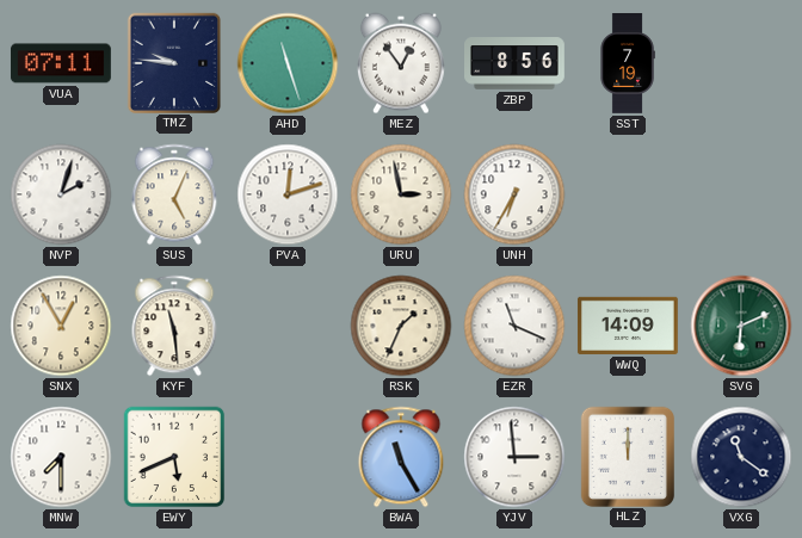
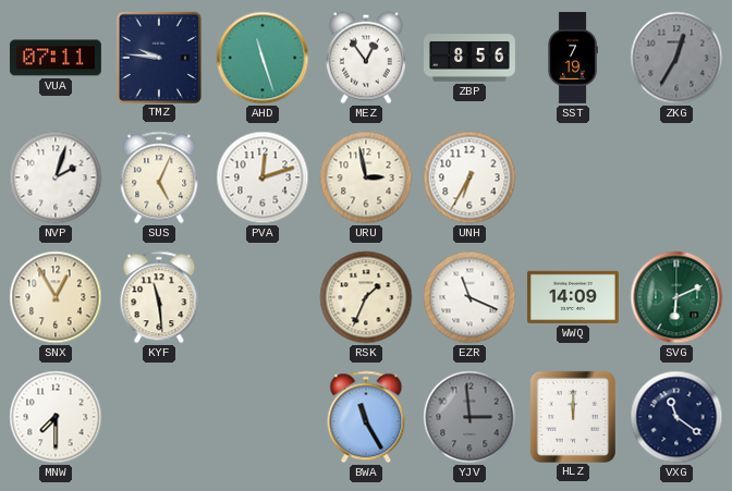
ZKG: none -> 12:35
EWY: 5:41 -> none
YJV dial: white -> grey
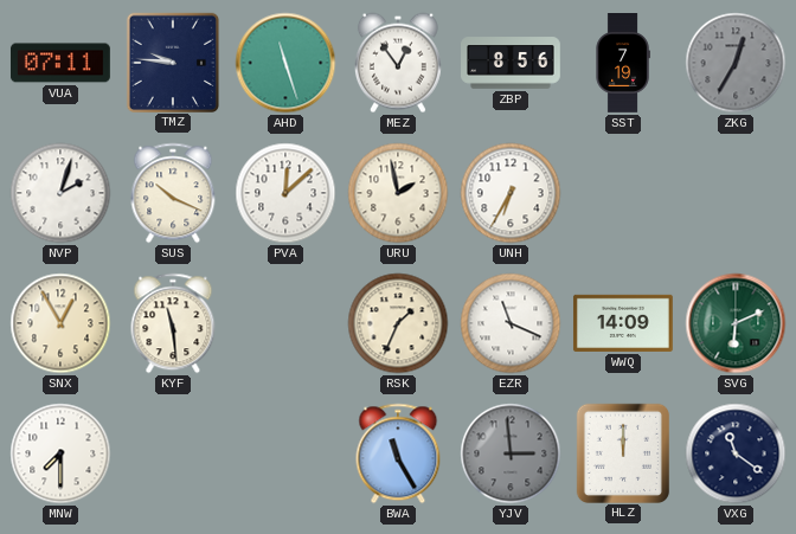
SUS: 5:04 -> 10:19
PVA: 12:12 -> 12:08
URU: 2:58 -> 1:58
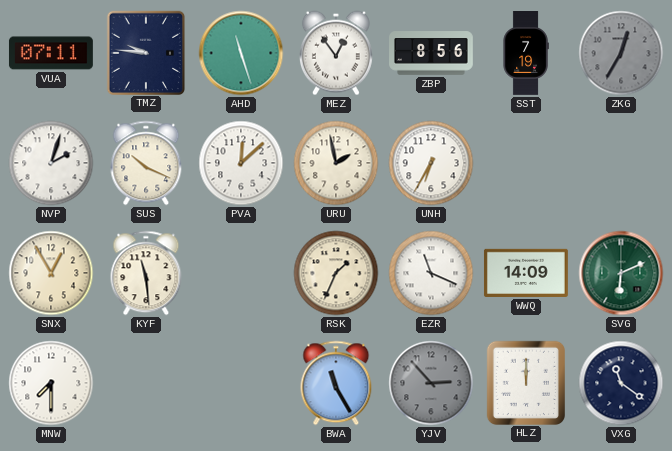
YJV: 2:59 -> 2:53
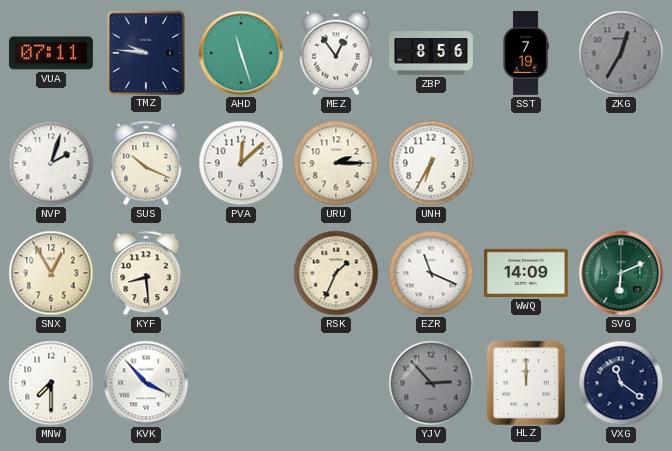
URU: 1:58 -> 2:15
KYF: 11:29 -> 8:29
KVK: none -> 3:53
BWA: 11:25 -> none
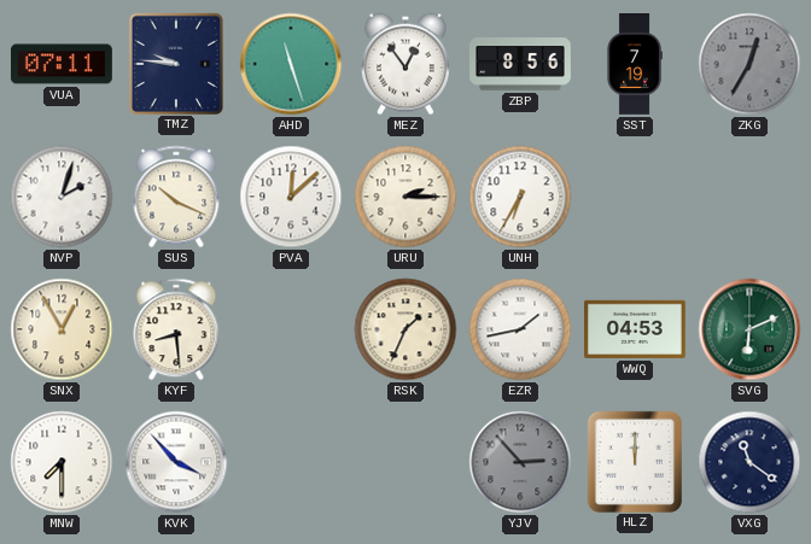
EZR: 11:19 -> 1:43
WWQ: 14:09 -> 04:53
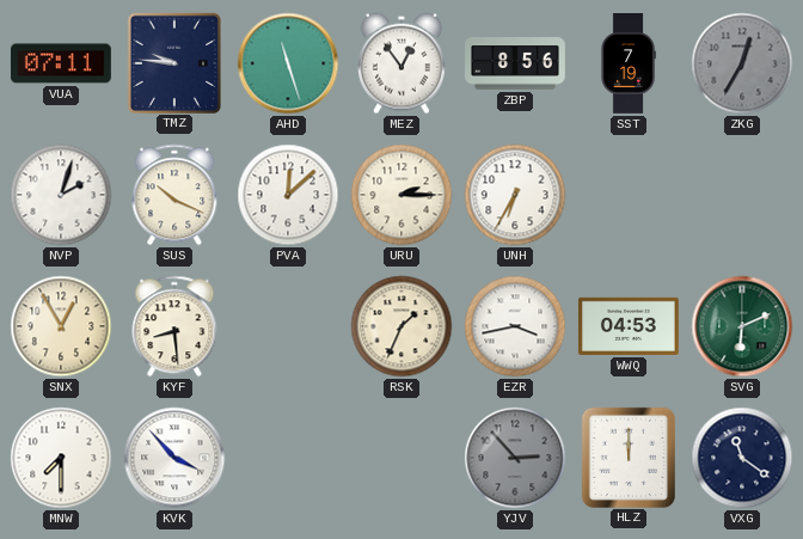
EZR: 1:43 -> 3:43
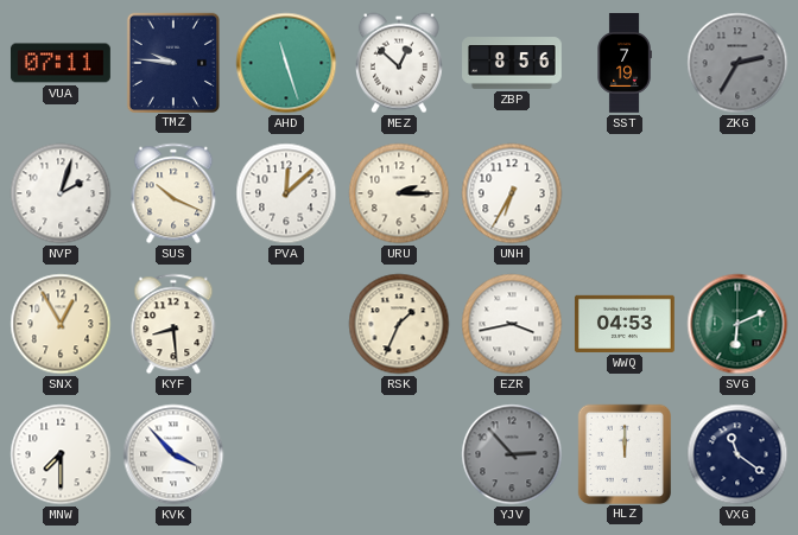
MEZ: 12:54 -> 12:52
ZKG: 12:35 -> 2:35
